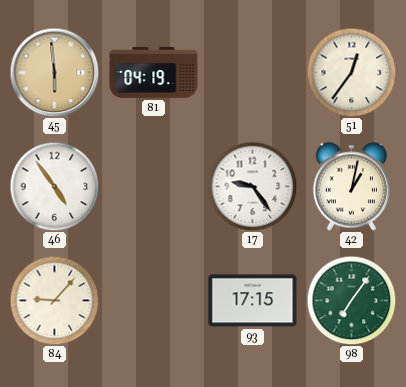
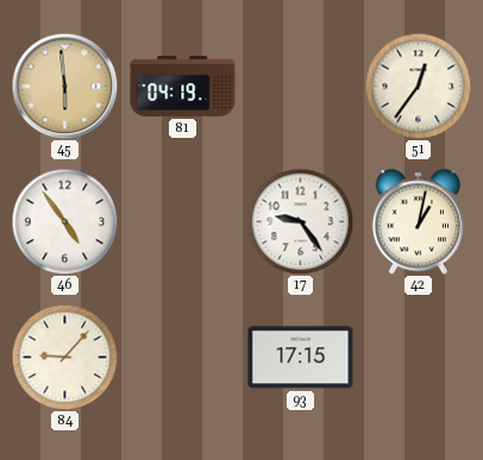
98: 7:06 -> none
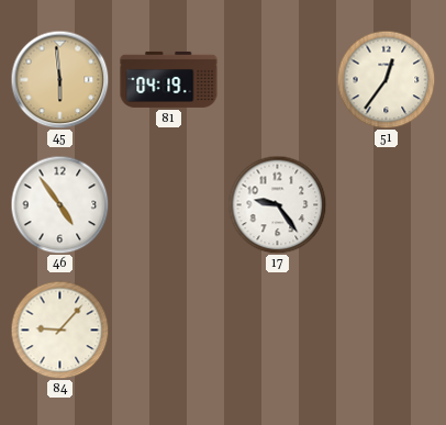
42: 1:02 -> none
93: 17:15 -> none
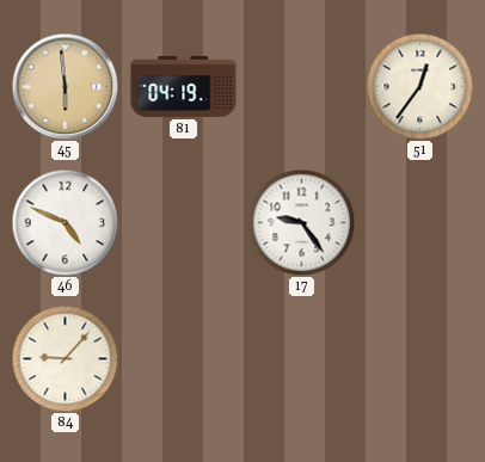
46: 4:54 -> 4:49
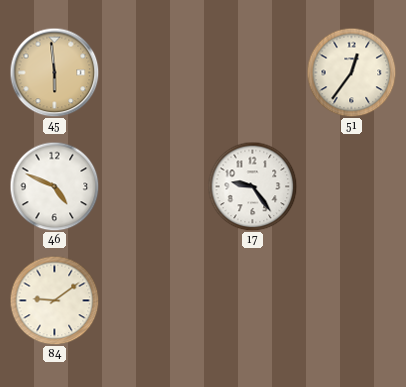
81: 04:19 -> none
84: 9:07 -> 9:09
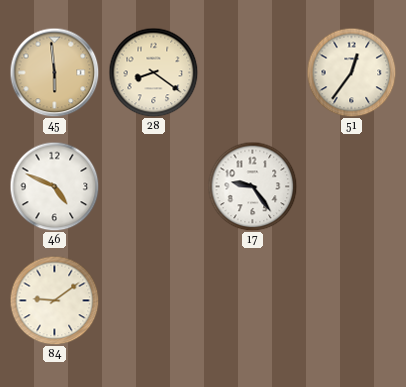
28: none -> 8:21
